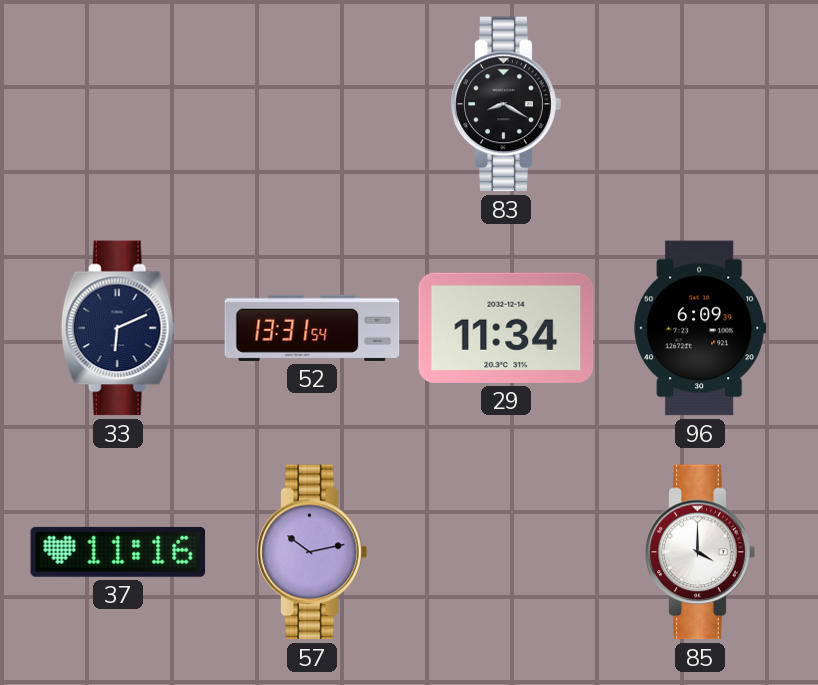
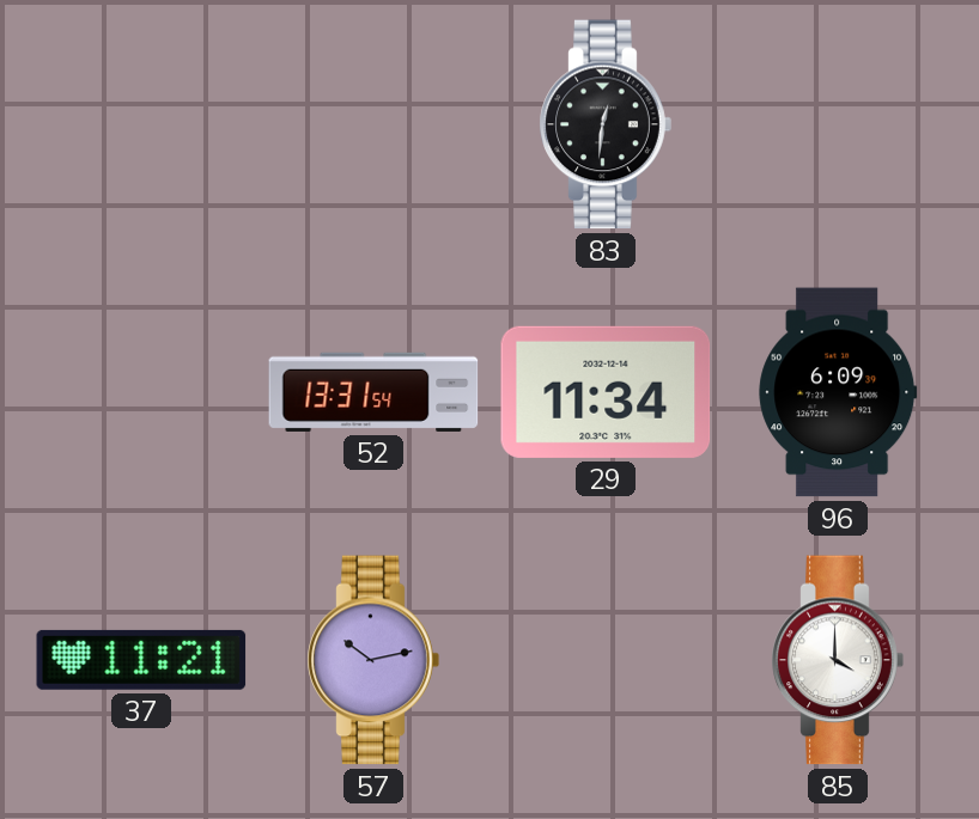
83: 8:20 -> 12:31
33: 6:11 -> none
37: 11:16 -> 11:21
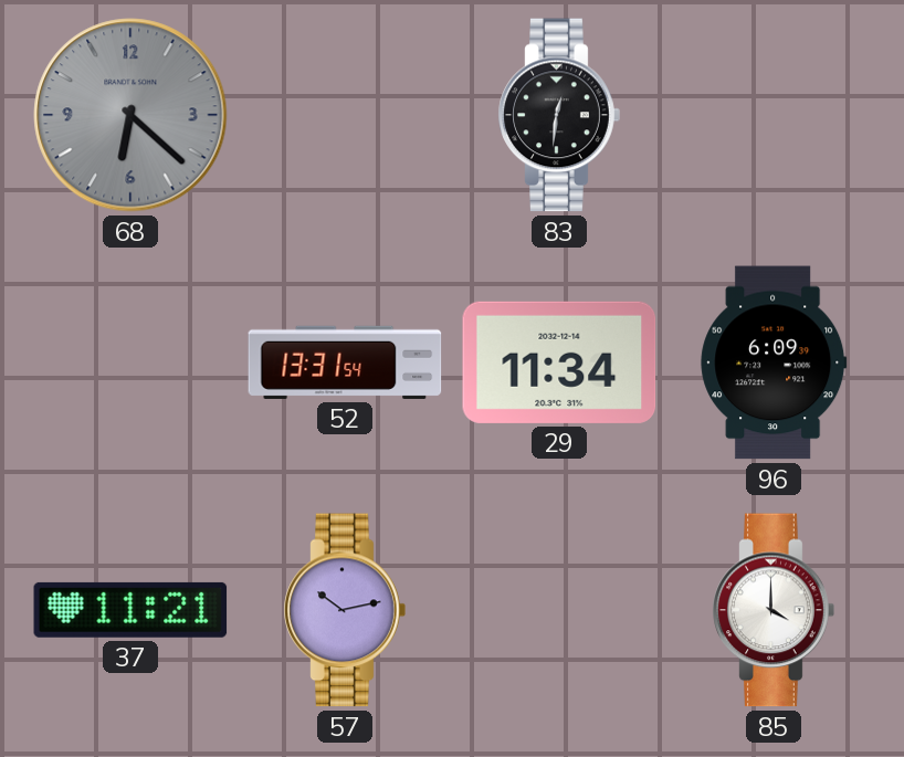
68: none -> 6:22
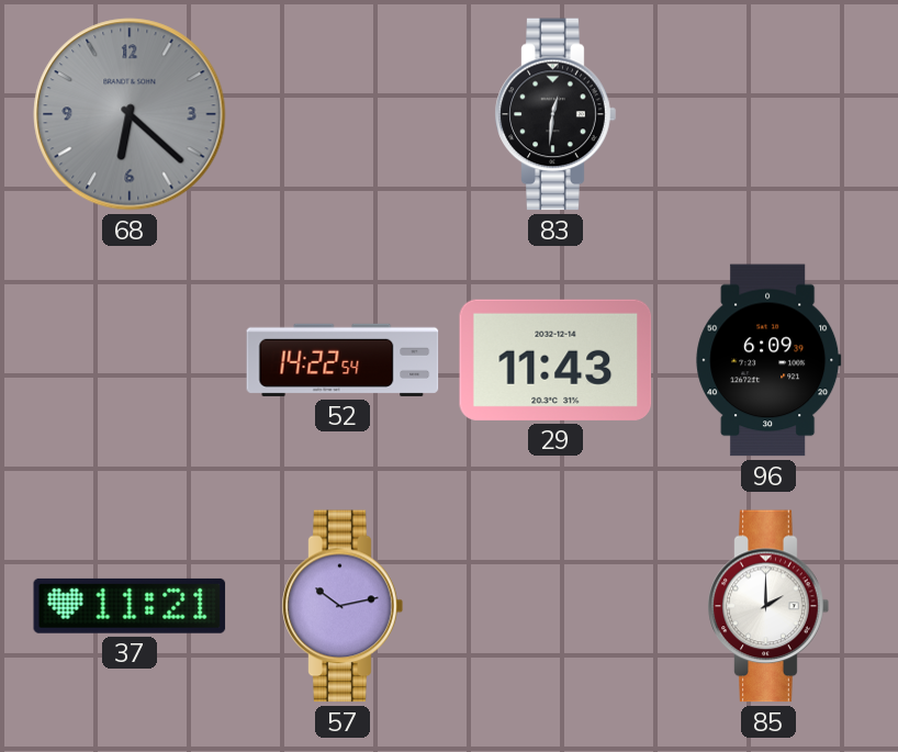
52: 13:31 -> 14:22
29: 11:34 -> 11:43
85: 4:00 -> 2:00
